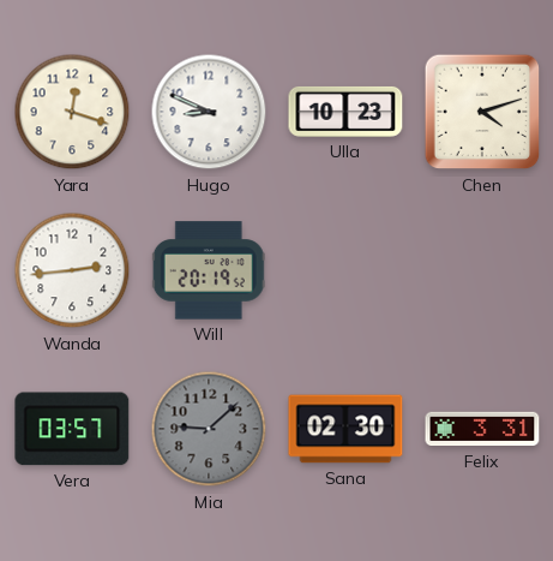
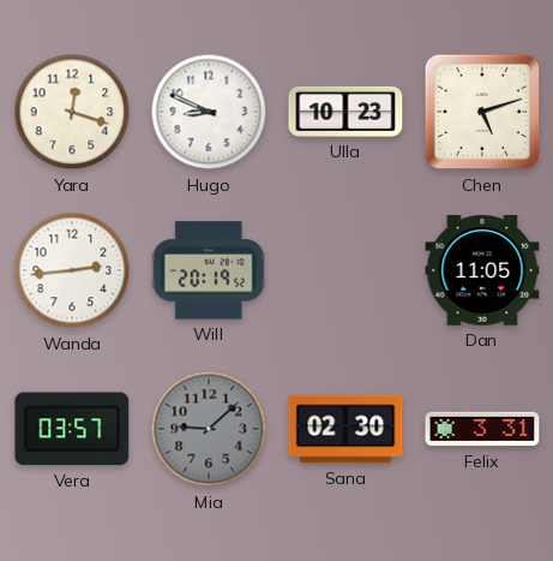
Chen: 4:12 -> 5:12
Dan: none -> 11:05
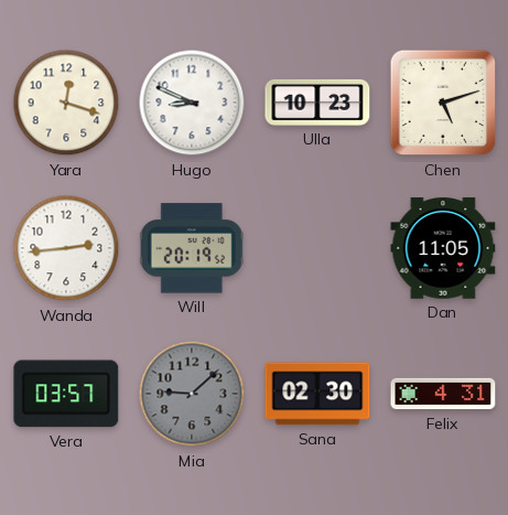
Felix: 3:31 -> 4:31
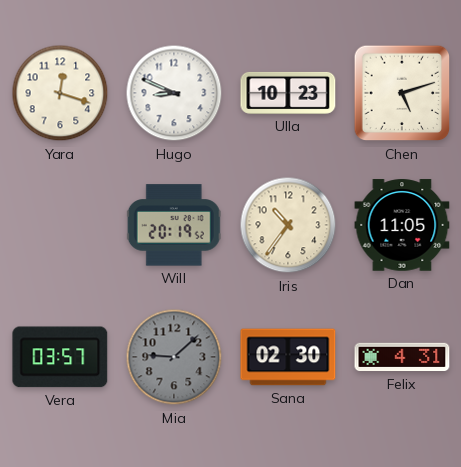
Wanda: 2:44 -> none
Iris: none -> 10:36
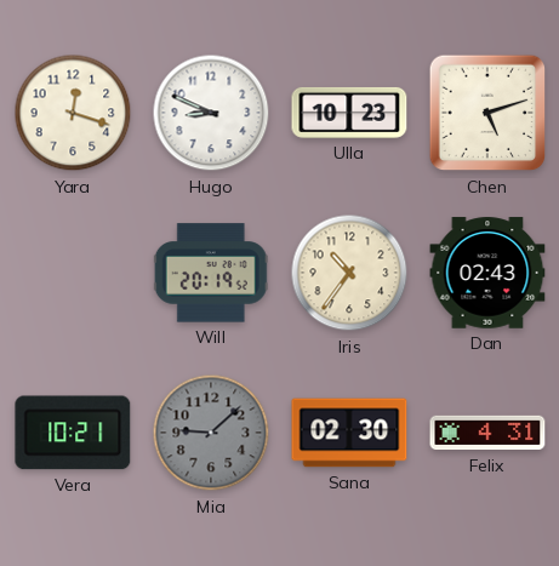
Dan: 11:05 -> 02:43
Vera: 03:57 -> 10:21
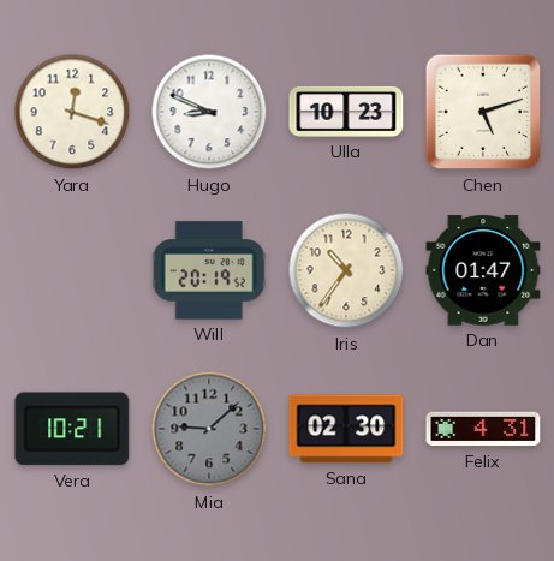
Dan: 02:43 -> 01:47
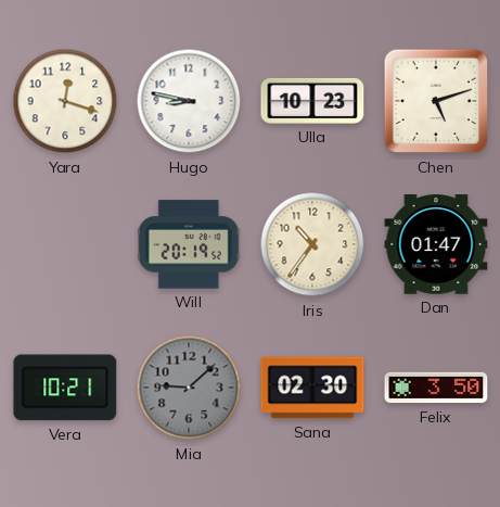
Hugo: 8:49 -> 8:47
Felix: 4:31 -> 3:50
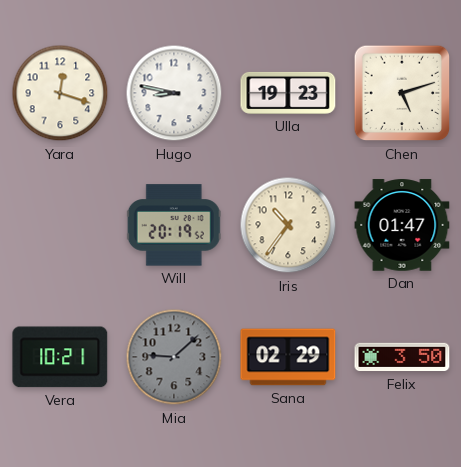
Ulla: 10:23 -> 19:23
Sana: 02:30 -> 02:29
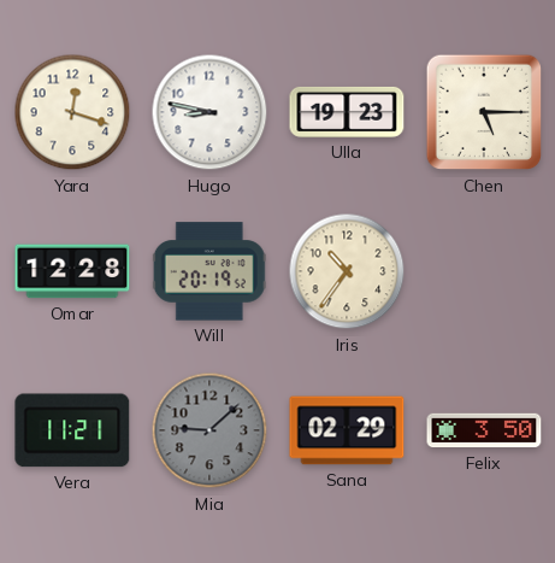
Chen: 5:12 -> 5:15
Omar: none -> 12:28
Dan: 01:47 -> none
Vera: 10:21 -> 11:21
